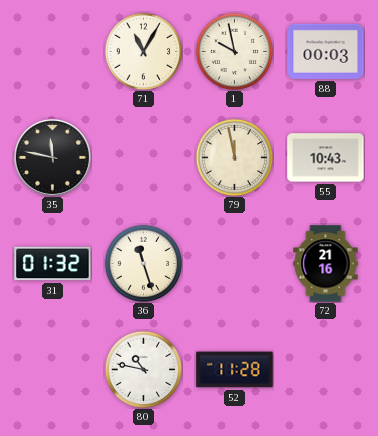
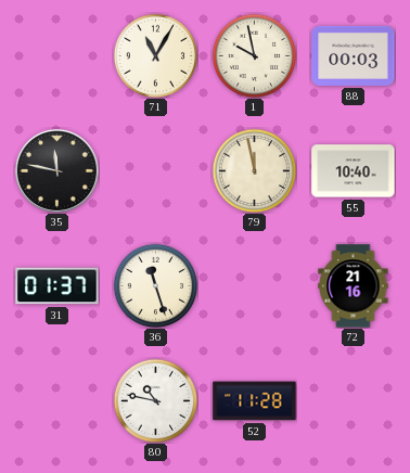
55: 10:43 -> 10:40
31: 01:32 -> 01:37
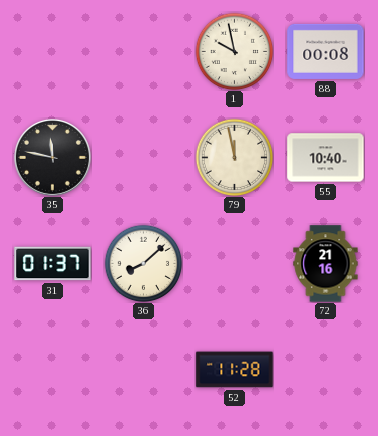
71: 11:05 -> none
88: 00:03 -> 00:08
36: 11:27 -> 8:08
80: 10:47 -> none
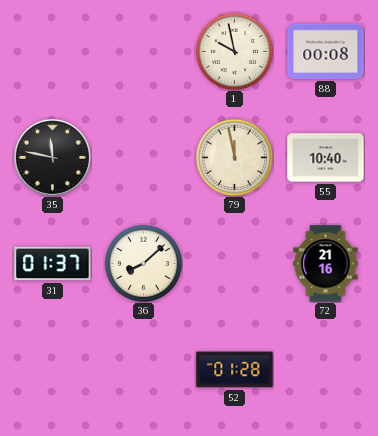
52: 11:28 -> 01:28
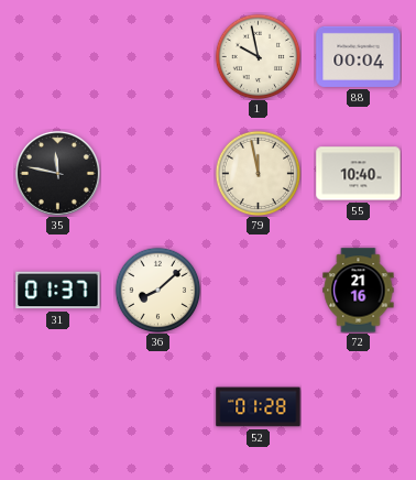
88: 00:08 -> 00:04
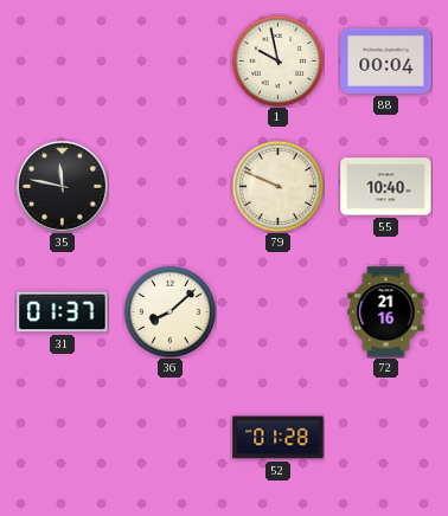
79: 11:58 -> 9:49
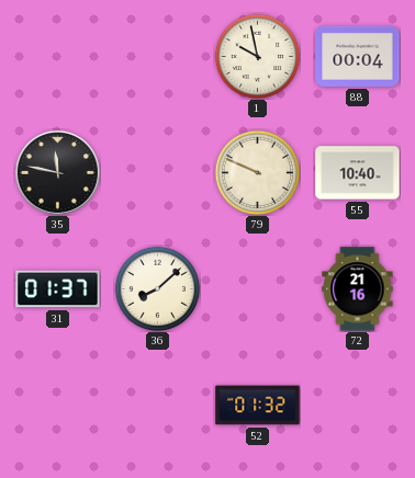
52: 01:28 -> 01:32
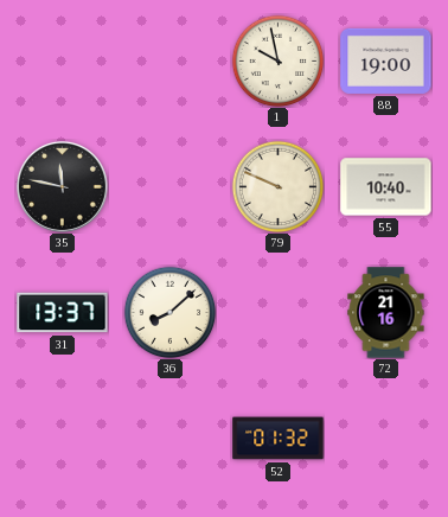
88: 00:04 -> 19:00
31: 01:37 -> 13:37
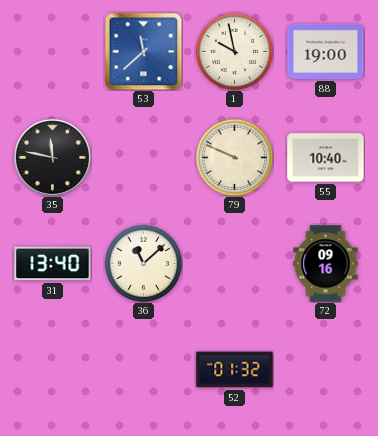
53: none -> 11:38
31: 13:37 -> 13:40
36: 8:08 -> 11:08
72: 21:16 -> 09:16
